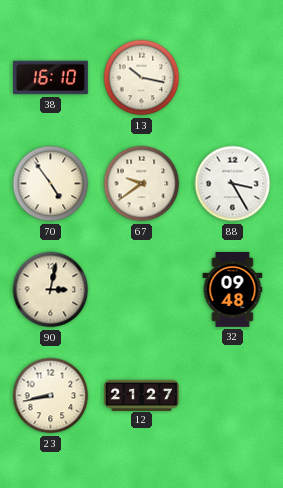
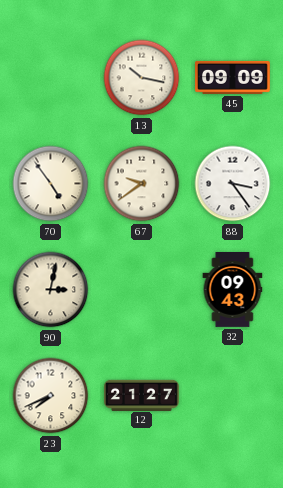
38: 16:10 -> none
45: none -> 09:09
88: 3:25 -> 3:24
32: 09:48 -> 09:43
23: 8:43 -> 7:41
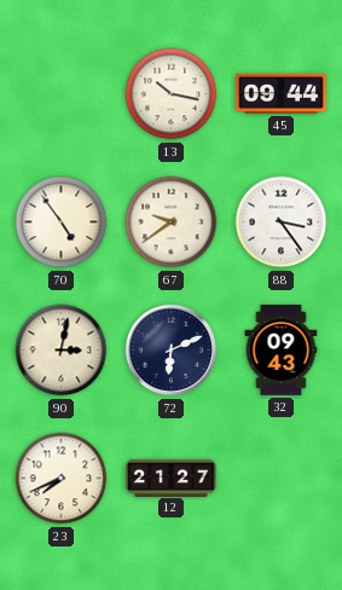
45: 09:09 -> 09:44
72: none -> 6:11
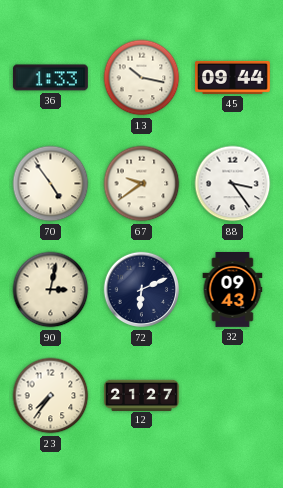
36: none -> 1:33
23: 7:41 -> 7:36
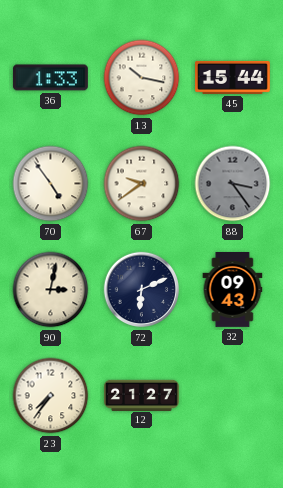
45: 09:44 -> 15:44
88 dial: white -> grey
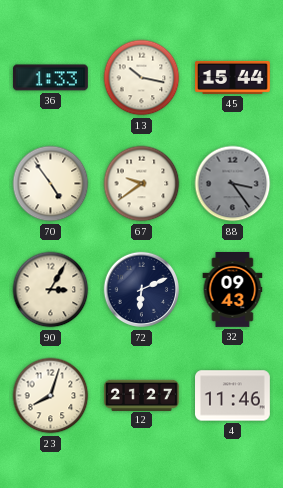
90: 3:02 -> 3:05
23: 7:36 -> 8:03
4: none -> 11:46
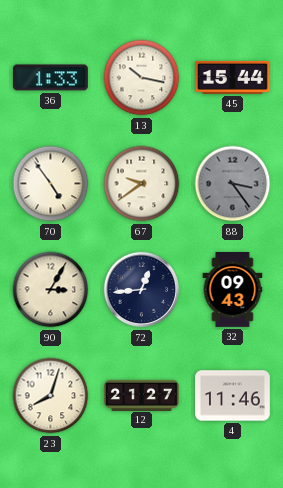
72: 6:11 -> 12:44
